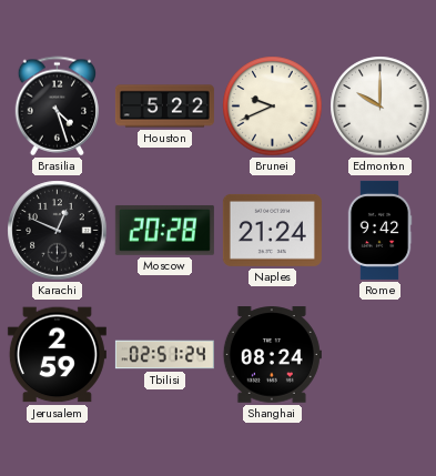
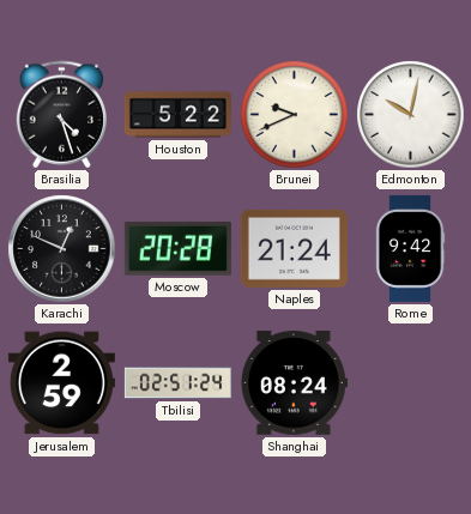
Edmonton: 10:00 -> 10:02
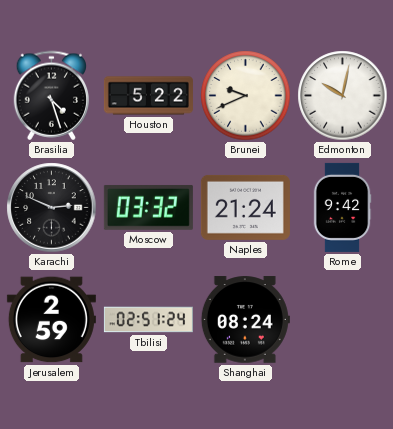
Karachi: 12:49 -> 2:49
Moscow: 20:28 -> 03:32
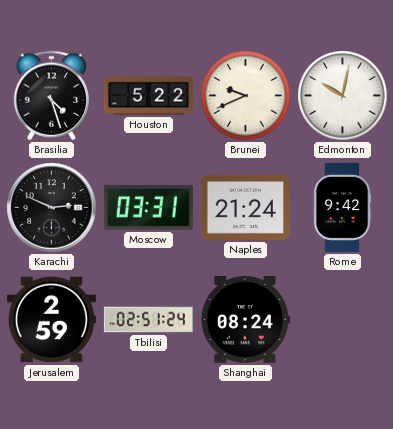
Moscow: 03:32 -> 03:31
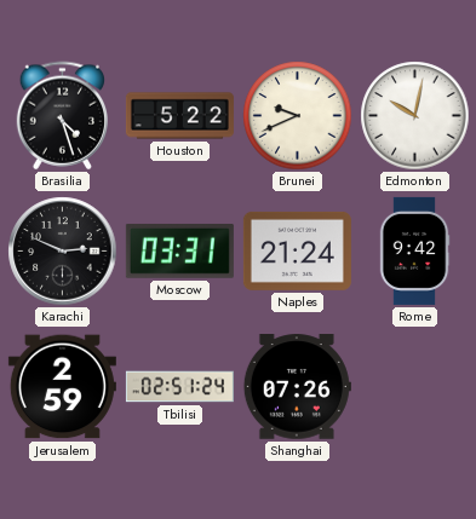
Shanghai: 08:24 -> 07:26
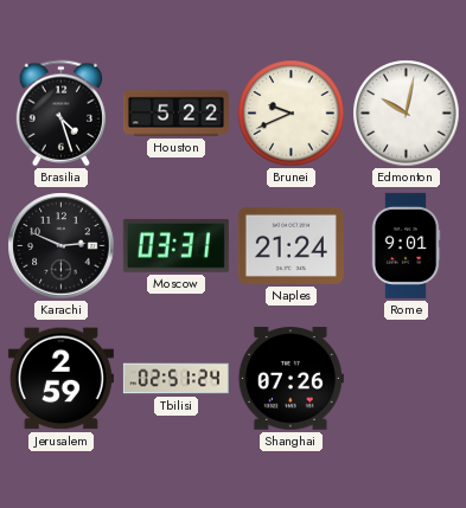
Rome: 9:42 -> 9:01
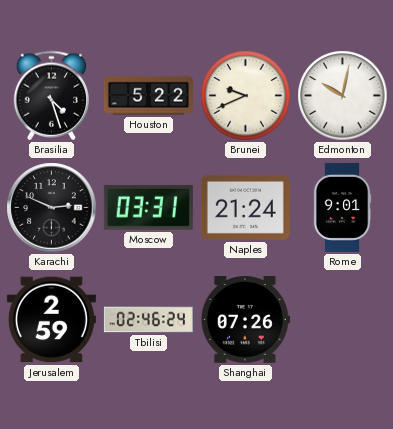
Tbilisi: 02:51 -> 02:46
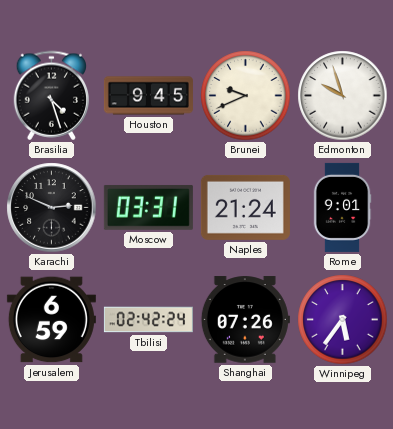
Houston: 5:22 -> 9:45
Edmonton: 10:02 -> 9:57
Jerusalem: 2:59 -> 6:59
Tbilisi: 02:46 -> 02:42
Winnipeg: none -> 5:36
